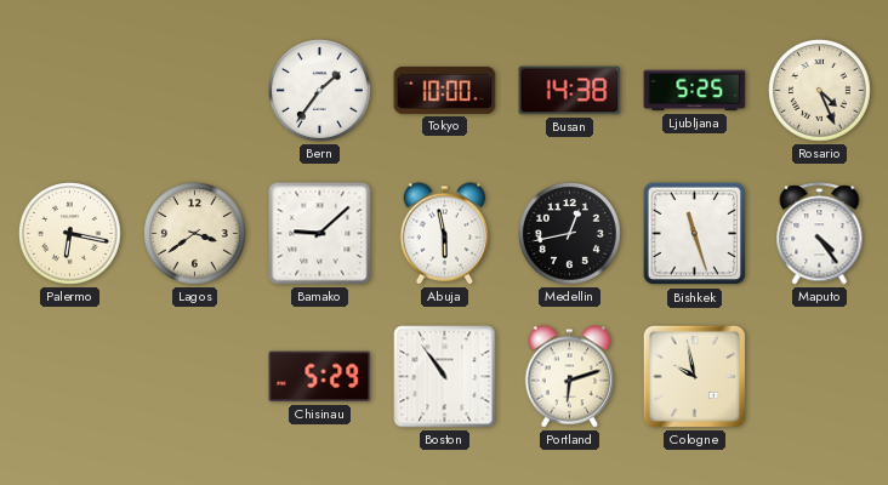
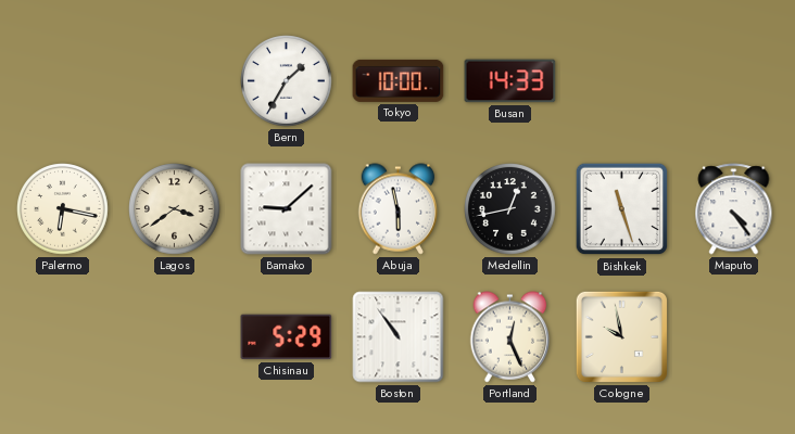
Bern: 1:36 -> 1:35
Busan: 14:38 -> 14:33
Ljubljana: 5:25 -> none
Rosario: 4:26 -> none
Portland: 6:12 -> 12:26
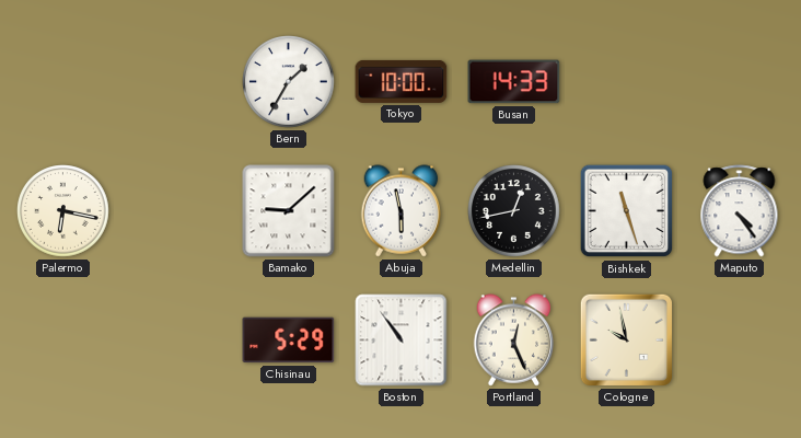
Lagos: 3:39 -> none
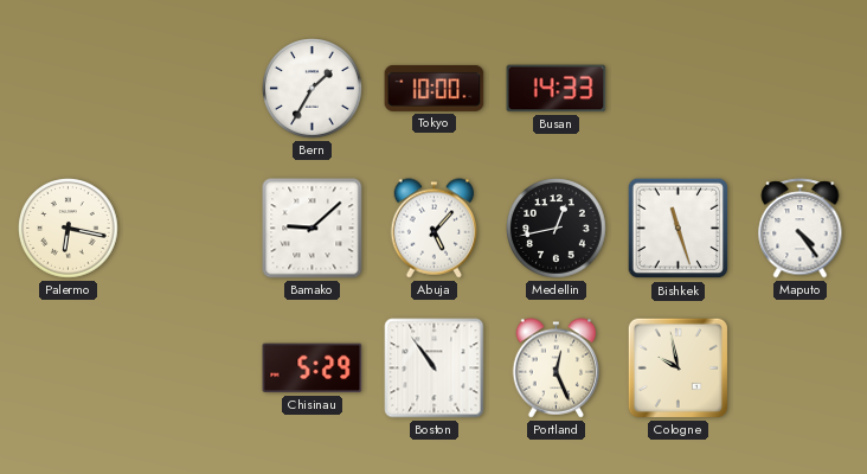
Abuja: 5:58 -> 5:07
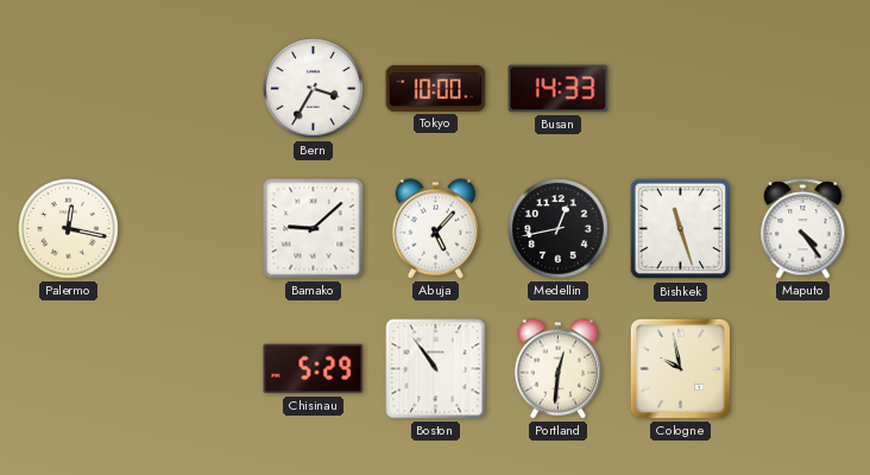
Bern: 1:35 -> 3:35
Palermo: 6:17 -> 12:17
Portland: 12:26 -> 12:31
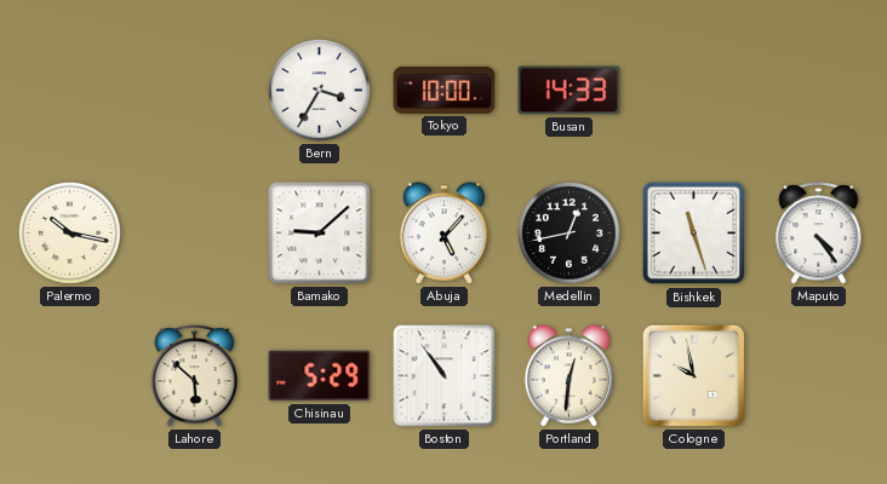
Palermo: 12:17 -> 10:17
Lahore: none -> 5:52
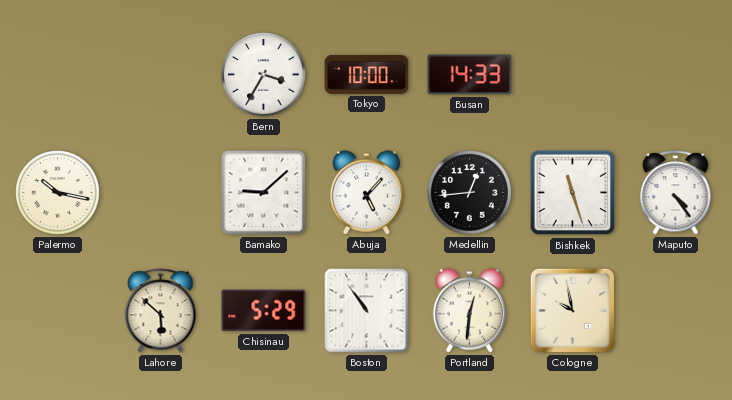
Medellin: 12:43 -> 12:44
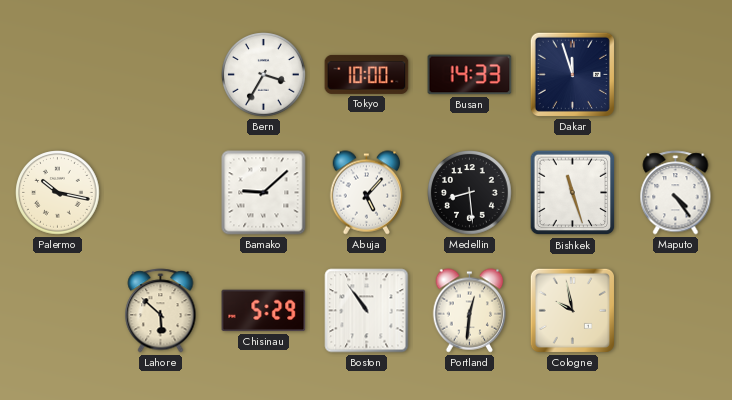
Dakar: none -> 11:57
Medellin: 12:44 -> 8:29
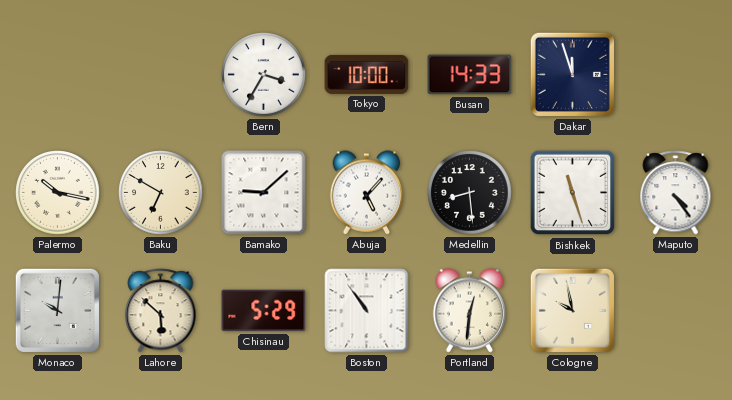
Baku: none -> 6:50
Monaco: none -> 10:01
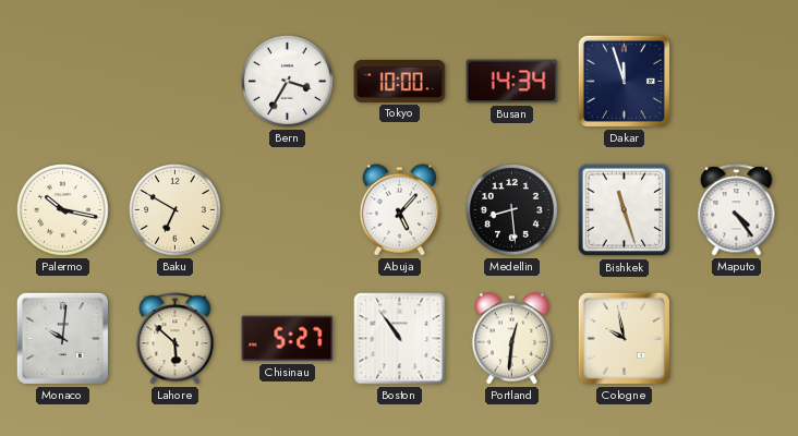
Busan: 14:33 -> 14:34
Bamako: 9:08 -> none
Chisinau: 5:29 -> 5:27
